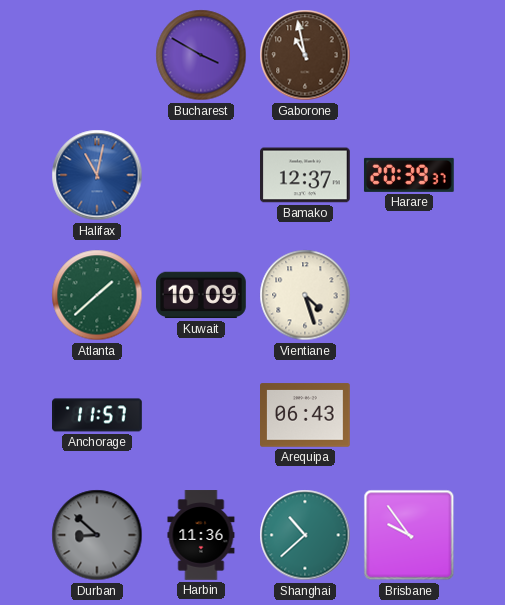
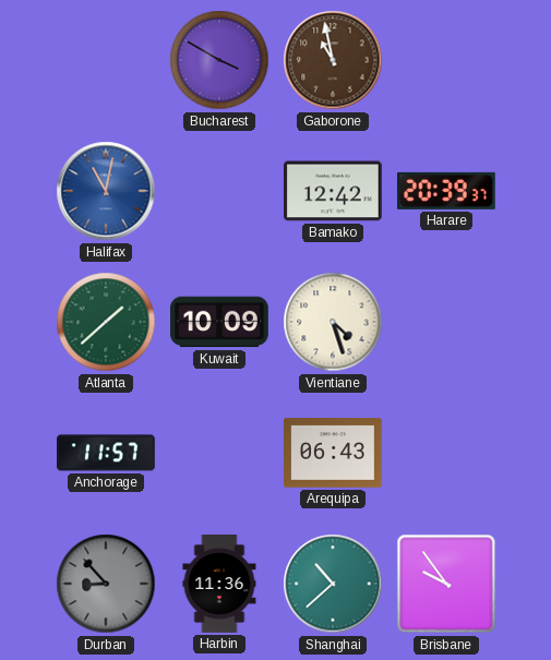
Bamako: 12:37 -> 12:42
Durban: 8:52 -> 8:53
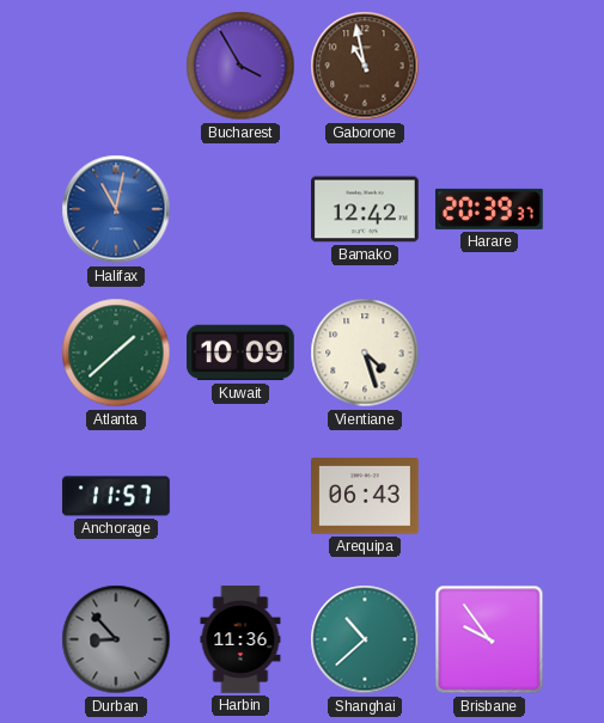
Bucharest: 3:50 -> 3:55
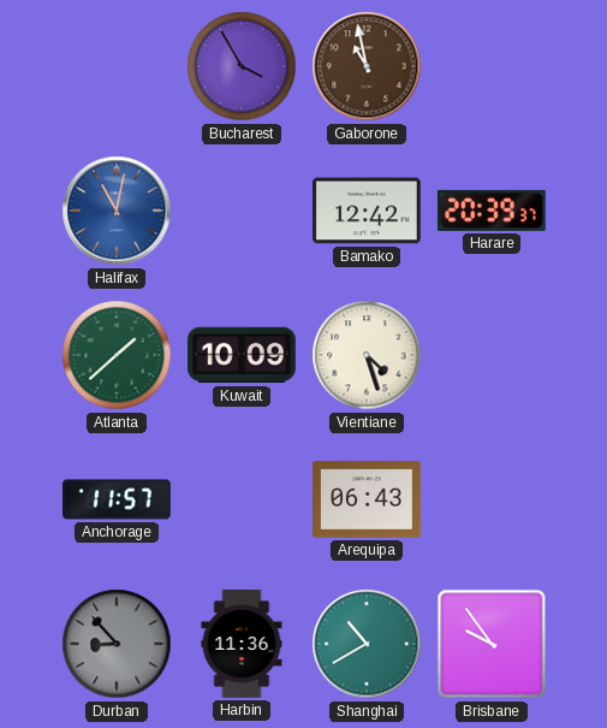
Shanghai: 10:38 -> 10:40
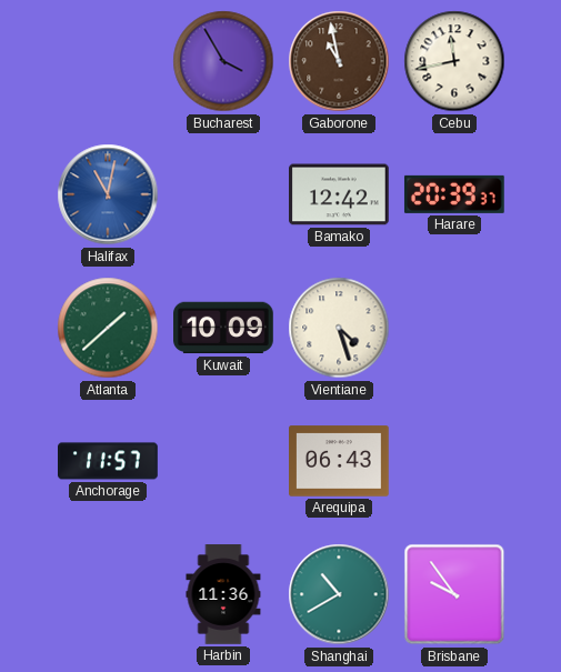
Cebu: none -> 11:43
Durban: 8:53 -> none
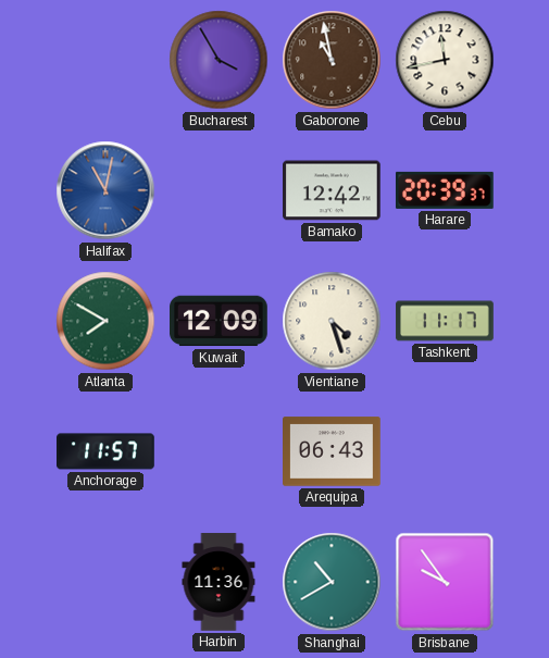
Atlanta: 1:38 -> 7:50
Kuwait: 10:09 -> 12:09
Tashkent: none -> 11:17
